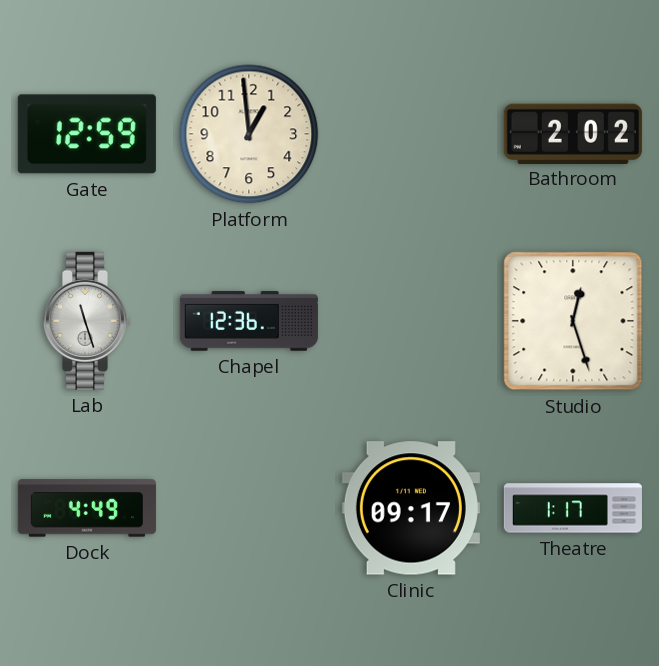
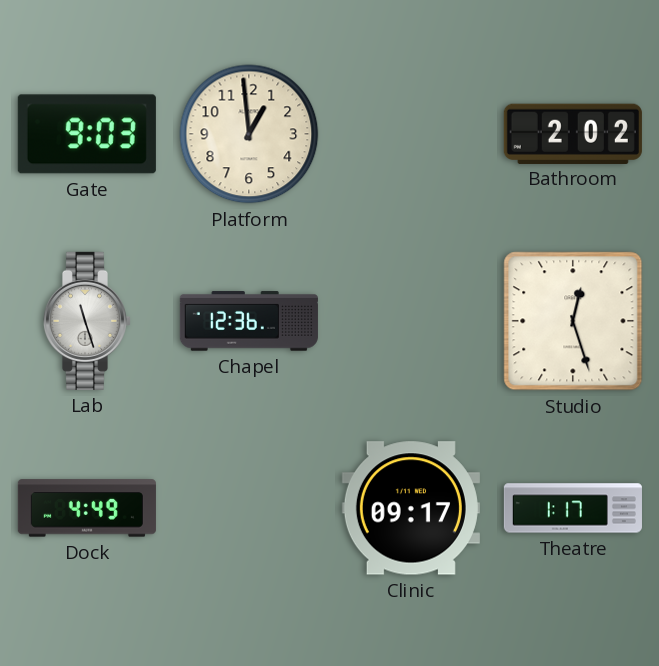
Gate: 12:59 -> 9:03
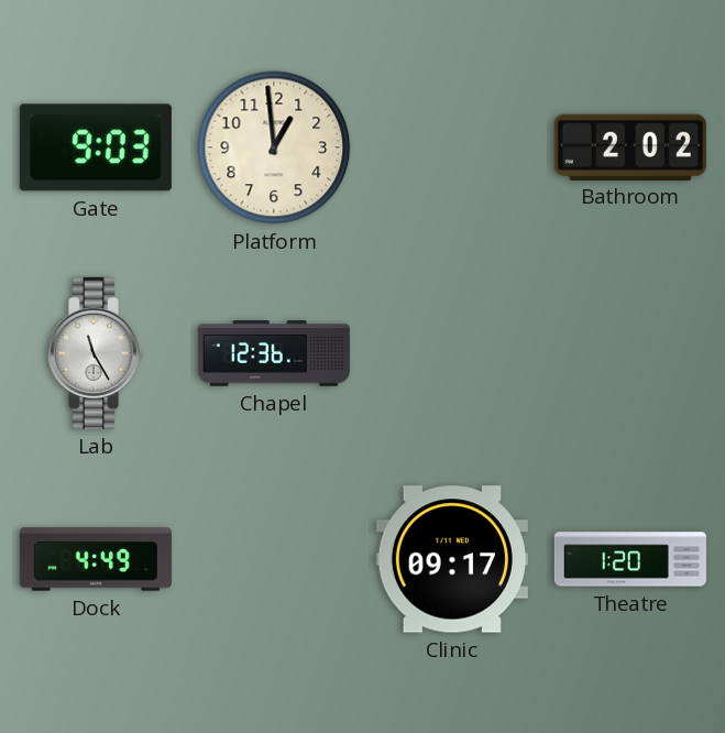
Lab: 11:27 -> 11:25
Studio: 12:27 -> none
Theatre: 1:17 -> 1:20
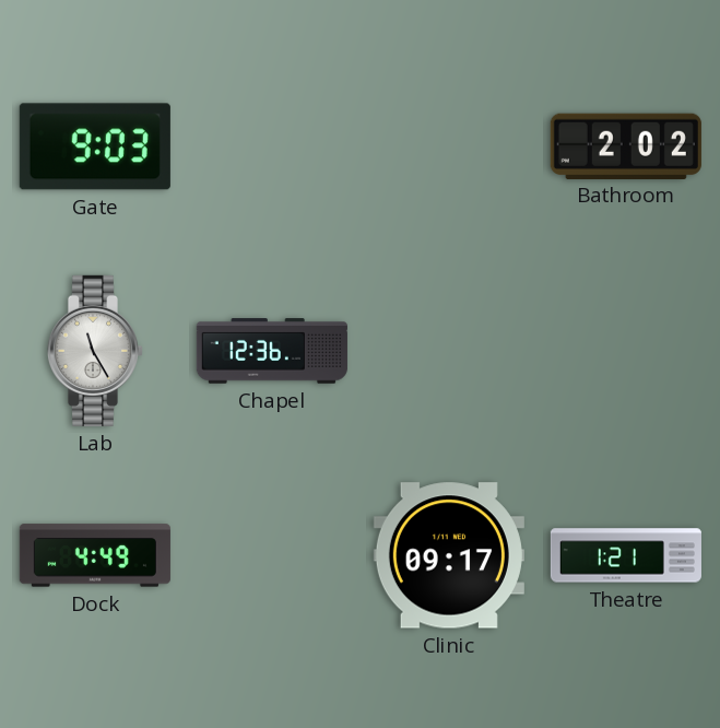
Platform: 12:59 -> none
Theatre: 1:20 -> 1:21
